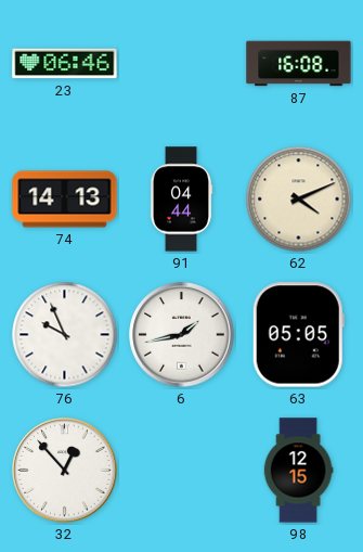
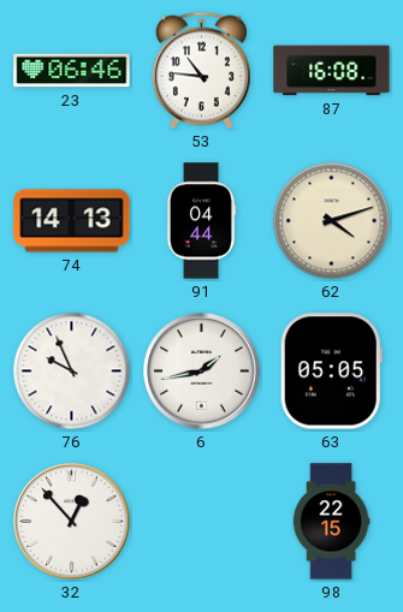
53: none -> 10:46
62: 4:11 -> 4:12
98: 12:15 -> 22:15
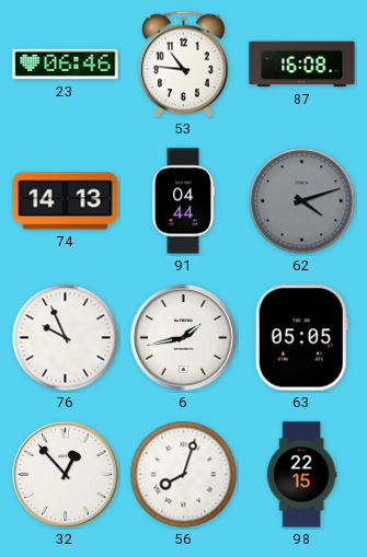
62 dial: cream -> grey
56: none -> 8:03
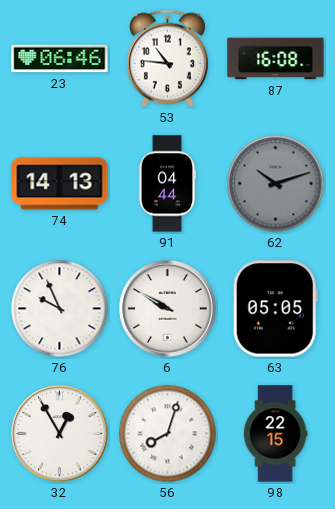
62: 4:12 -> 10:12
6: 1:43 -> 9:50
32: 12:53 -> 12:55
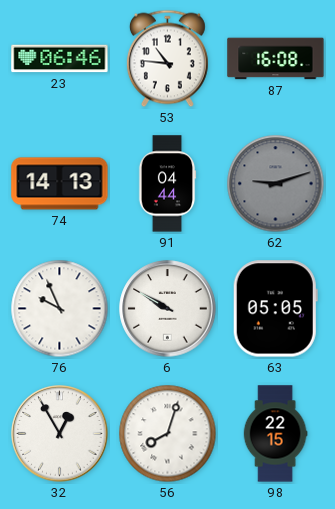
62: 10:12 -> 9:12
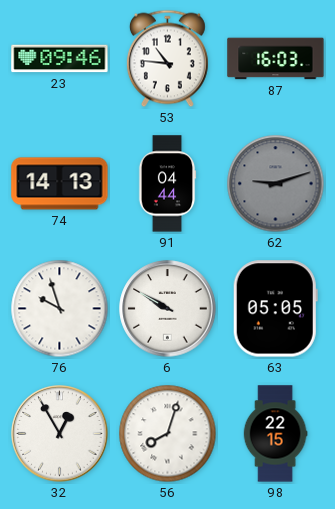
23: 06:46 -> 09:46
87: 16:08 -> 16:03
76: 9:56 -> 9:57
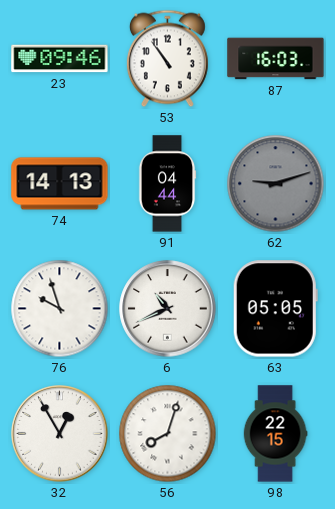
53: 10:46 -> 10:54
6: 9:50 -> 10:41
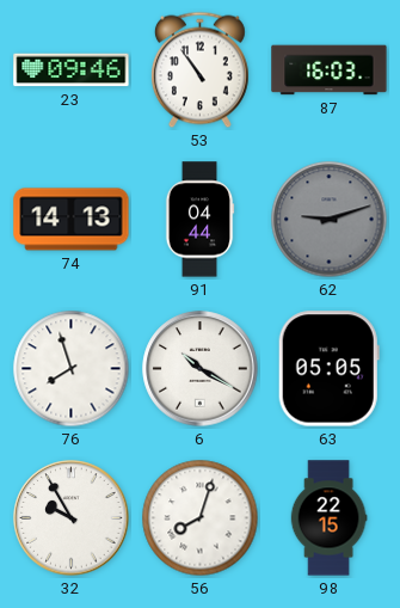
76: 9:57 -> 7:57
6: 10:41 -> 10:20
32: 12:55 -> 9:55
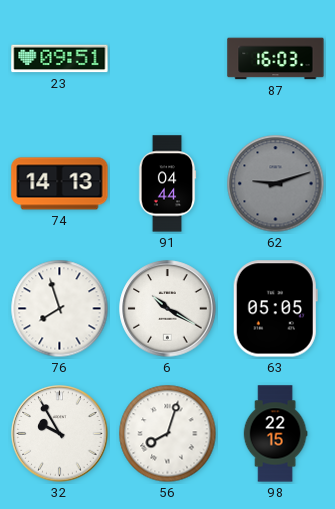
23: 09:46 -> 09:51
53: 10:54 -> none
